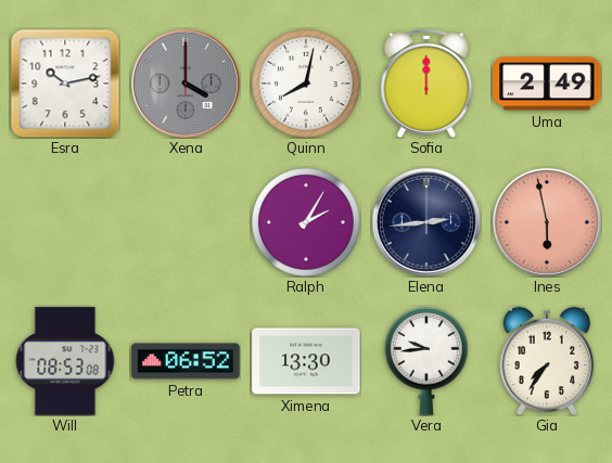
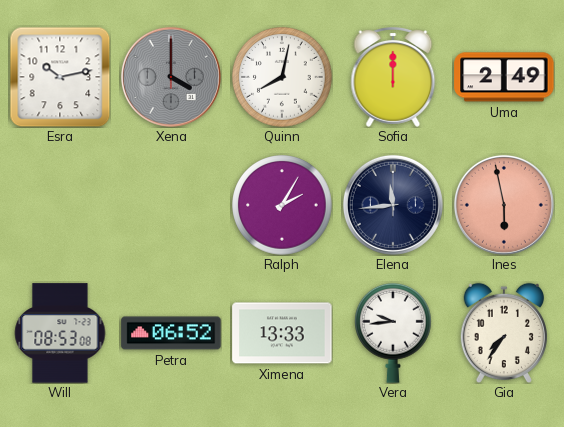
Elena: 2:44 -> 11:44
Ximena: 13:30 -> 13:33
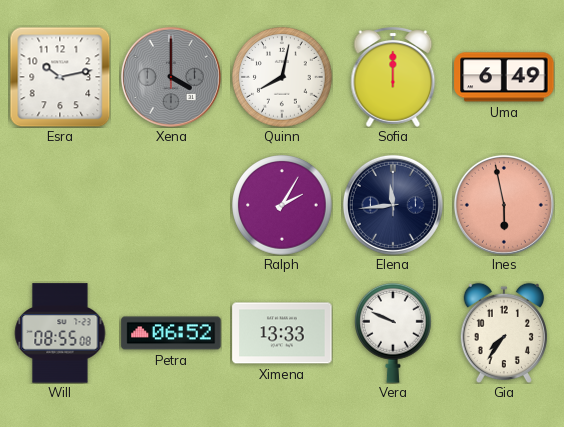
Uma: 2:49 -> 6:49
Will: 08:53 -> 08:55
Vera: 9:44 -> 9:49
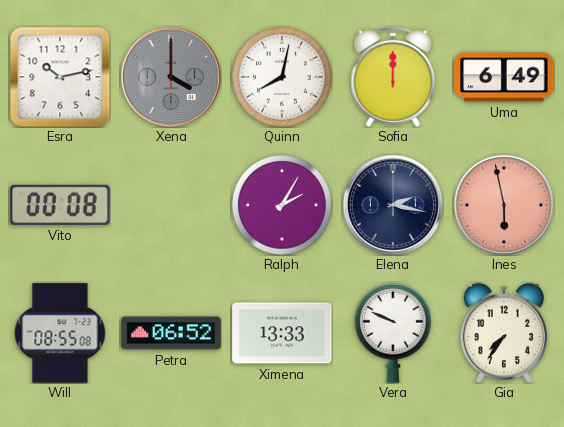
Vito: none -> 00:08
Elena: 11:44 -> 2:17
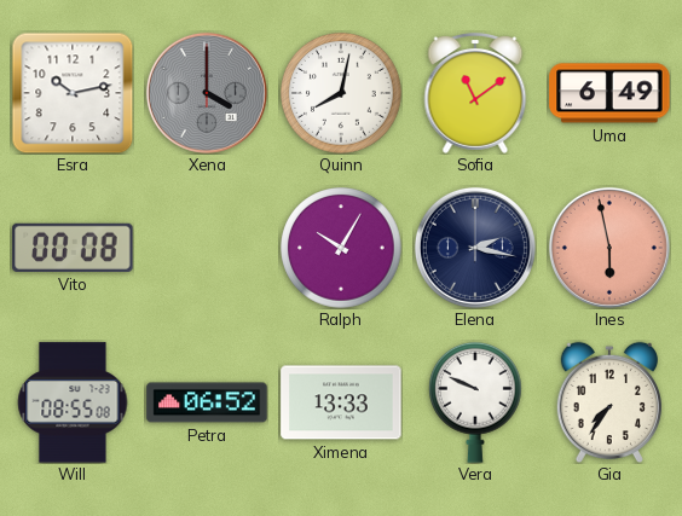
Sofia: 12:00 -> 11:09
Ralph: 2:05 -> 10:05
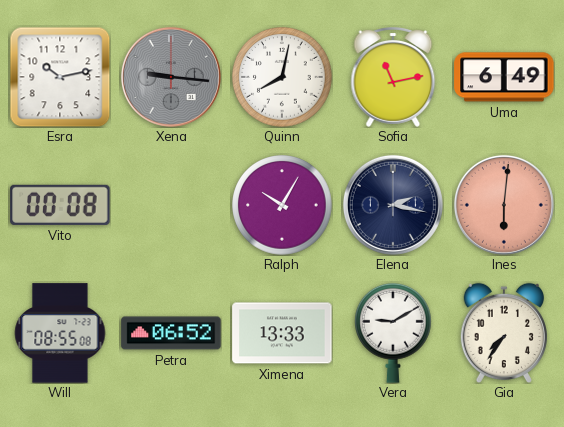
Xena: 4:00 -> 9:16
Sofia: 11:09 -> 11:13
Ines: 5:58 -> 6:01
Vera: 9:49 -> 9:10
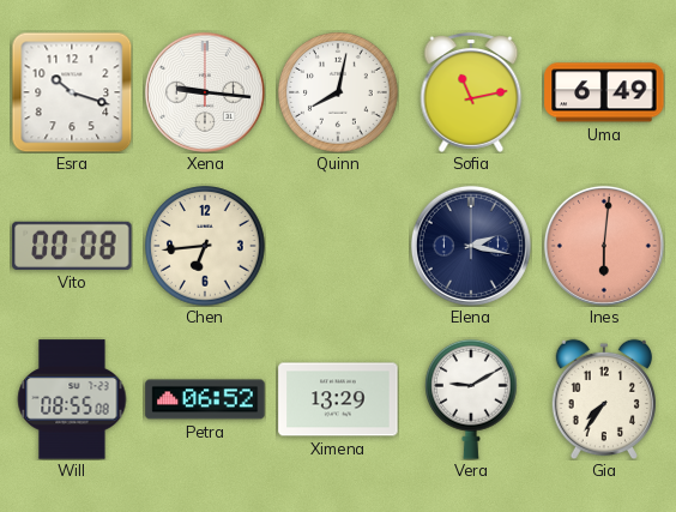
Esra: 10:13 -> 10:18
Xena dial: grey -> white
Chen: none -> 6:44
Ralph: 10:05 -> none
Ximena: 13:33 -> 13:29
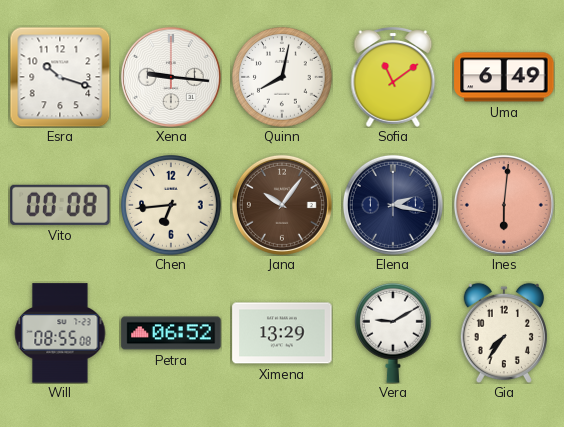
Sofia: 11:13 -> 11:09
Jana: none -> 10:06
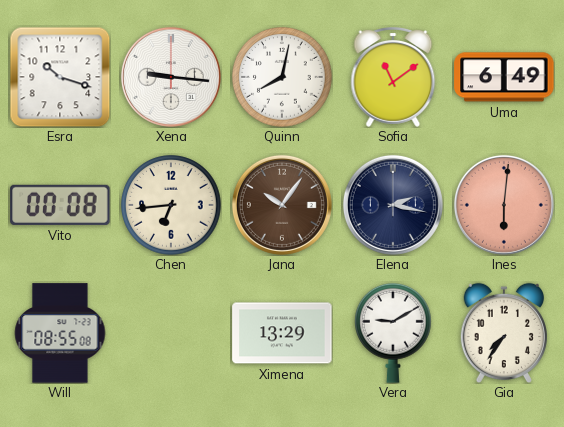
Petra: 06:52 -> none
